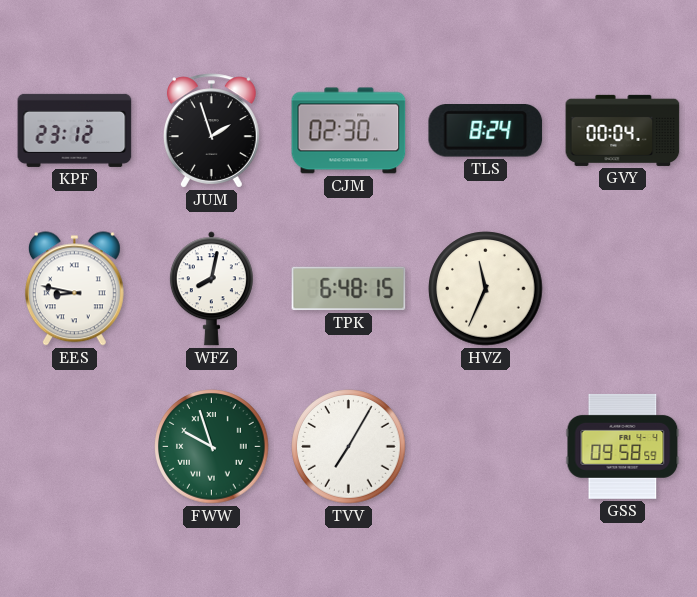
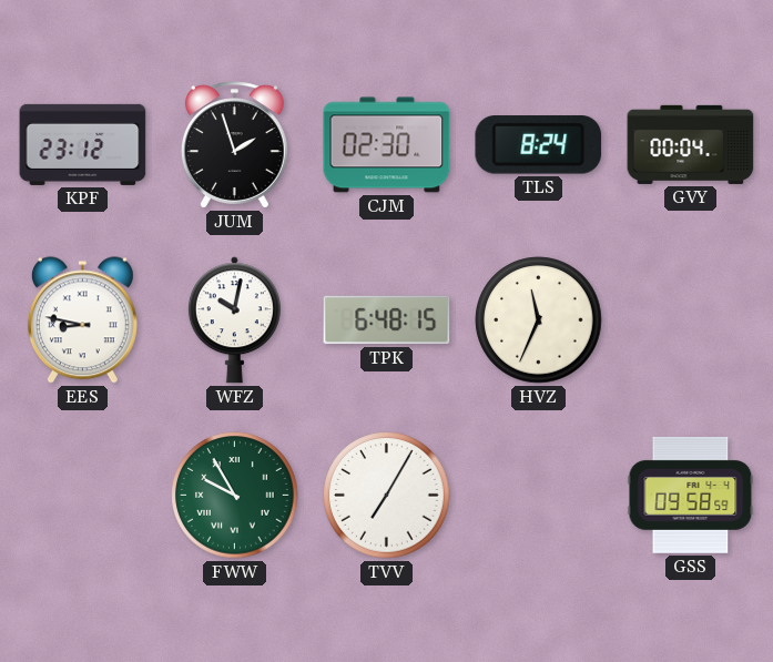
WFZ: 8:02 -> 10:02
FWW: 9:57 -> 9:55
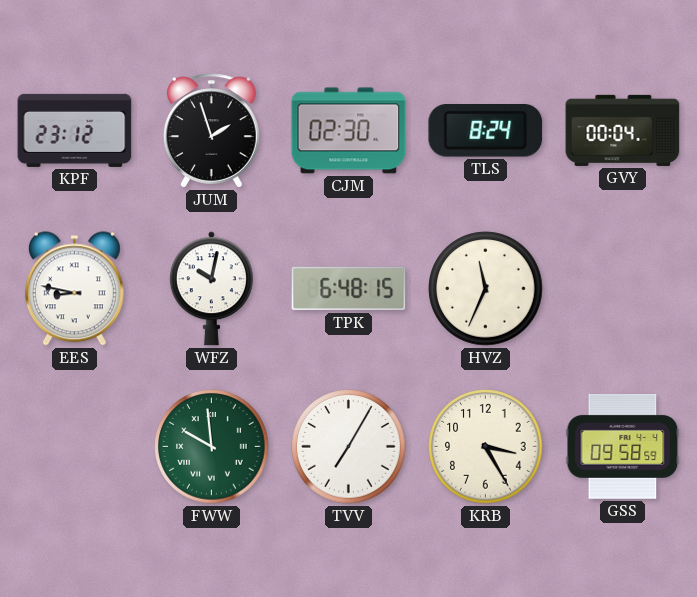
FWW: 9:55 -> 9:59
KRB: none -> 3:25
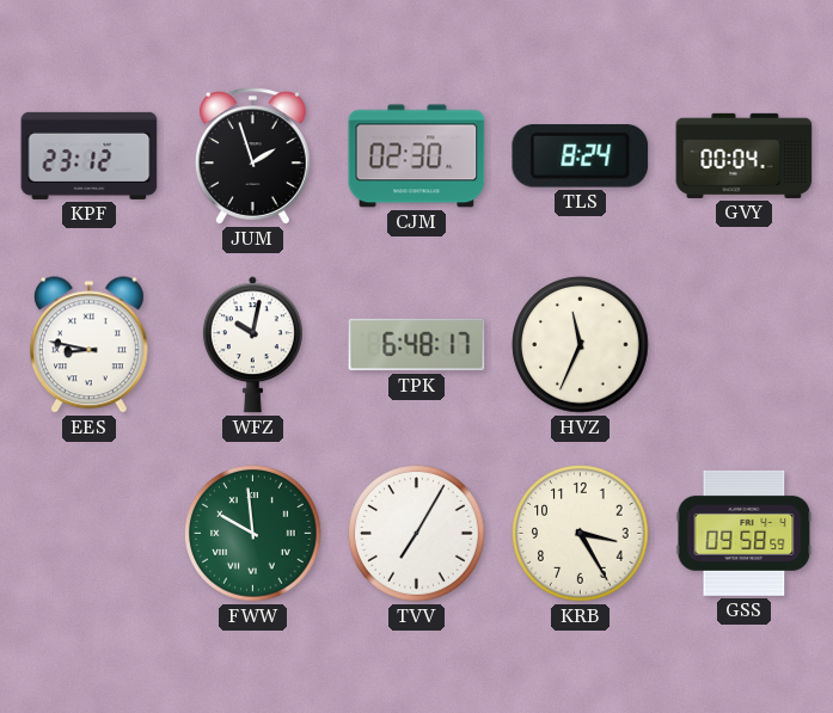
TPK: 6:48:15 -> 6:48:17
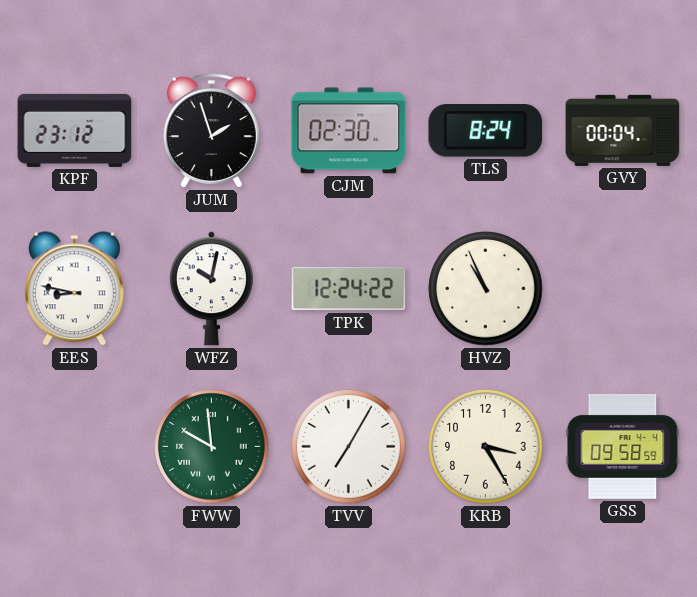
TPK: 6:48 -> 12:24
HVZ: 11:34 -> 10:56
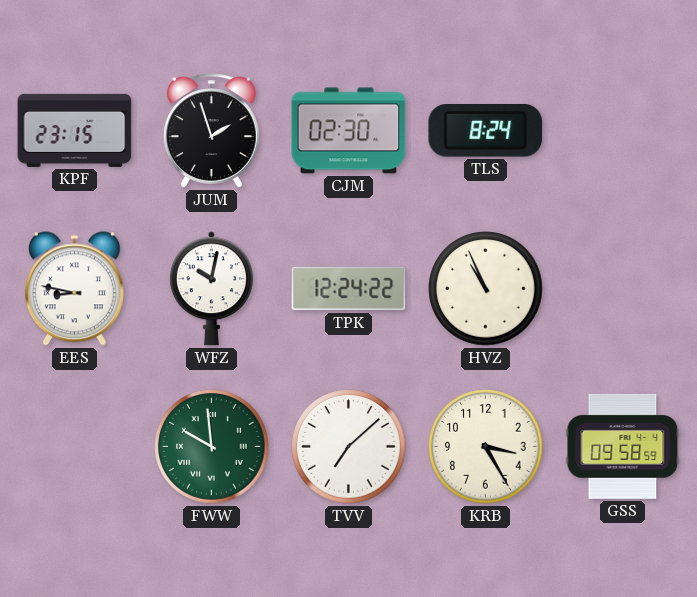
KPF: 23:12 -> 23:15
GVY: 00:04 -> none
TVV: 7:05 -> 7:08
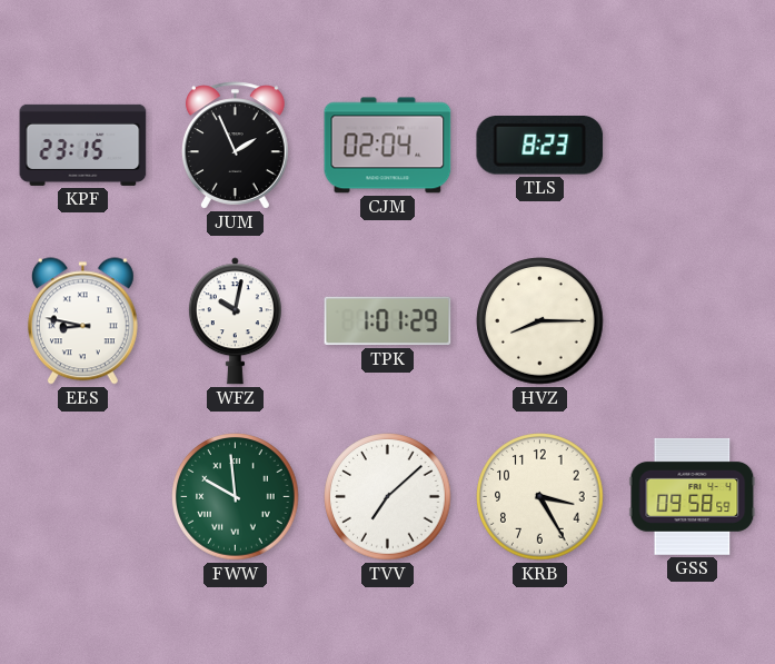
JUM: 1:57 -> 1:56
CJM: 02:30 -> 02:04
TLS: 8:24 -> 8:23
TPK: 12:24 -> 1:01
HVZ: 10:56 -> 8:15
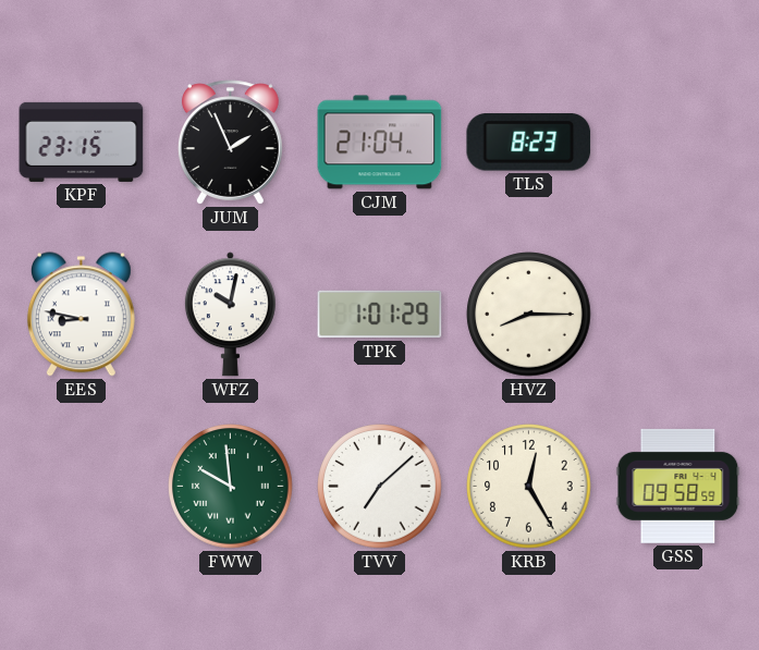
CJM: 02:04 -> 21:04
KRB: 3:25 -> 12:25
